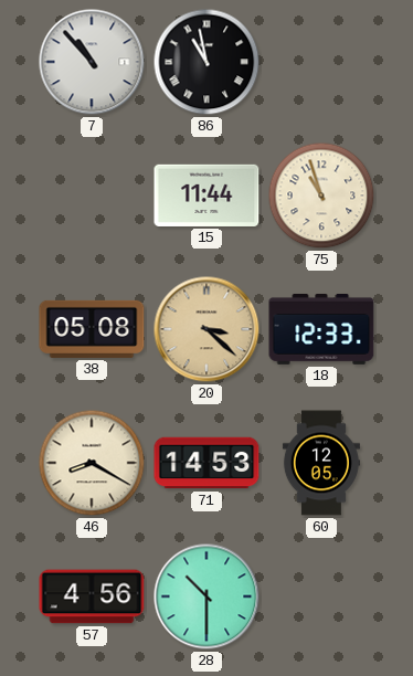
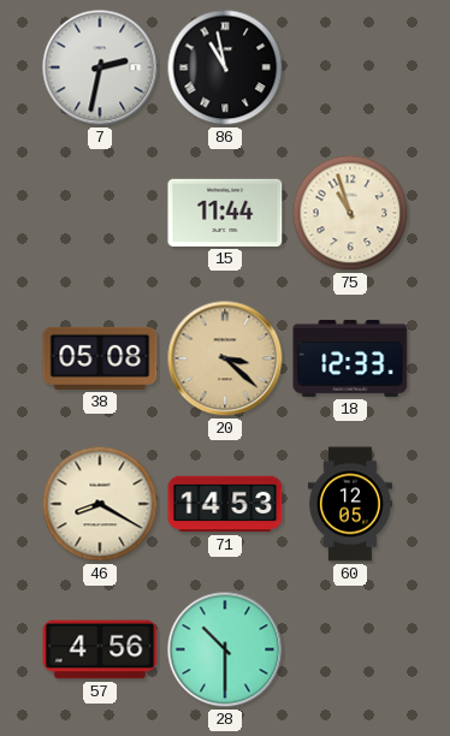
7: 10:53 -> 2:32
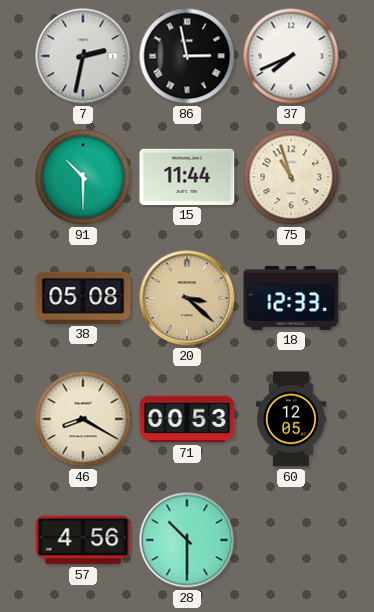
86: 10:58 -> 2:58
37: none -> 7:41
91: none -> 10:30
71: 14:53 -> 00:53
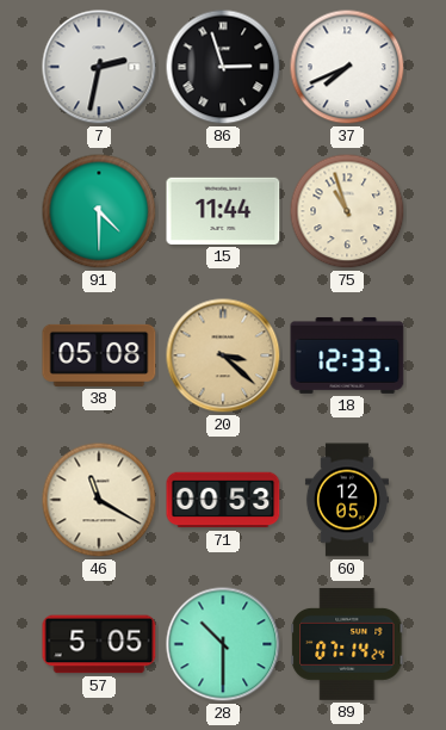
86: 2:58 -> 2:57
91: 10:30 -> 4:30
46: 8:20 -> 11:20
57: 4:56 -> 5:05
89: none -> 07:14
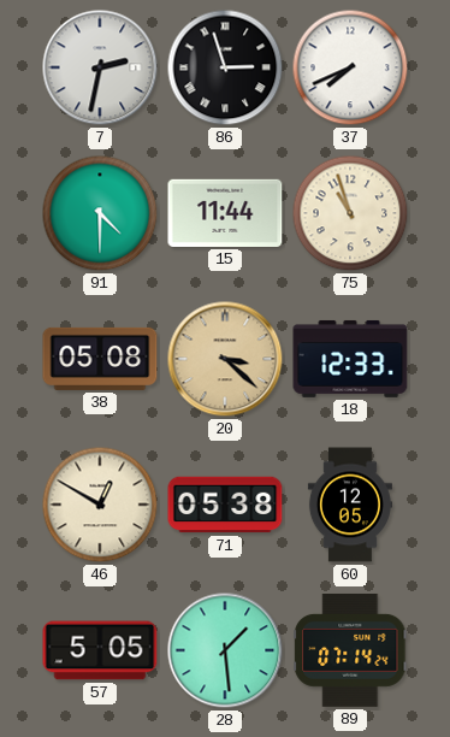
46: 11:20 -> 12:50
71: 00:53 -> 05:38
28: 10:30 -> 1:29
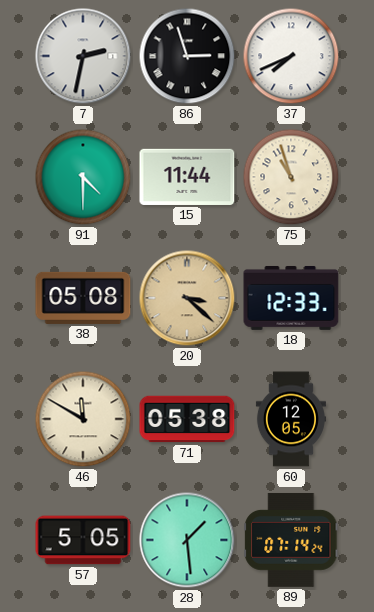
46: 12:50 -> 11:50
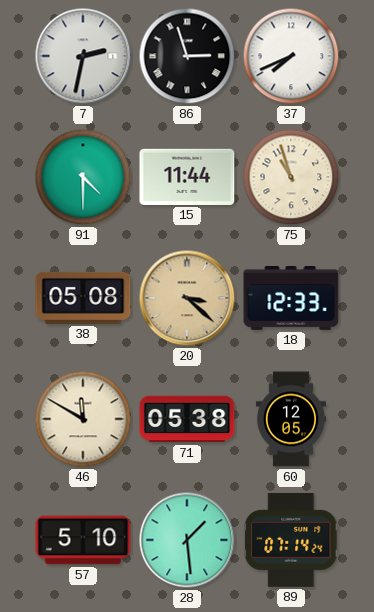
57: 5:05 -> 5:10
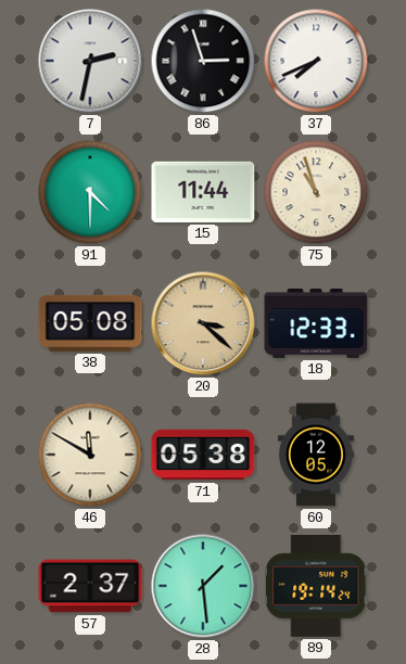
57: 5:10 -> 2:37
89: 07:14 -> 19:14
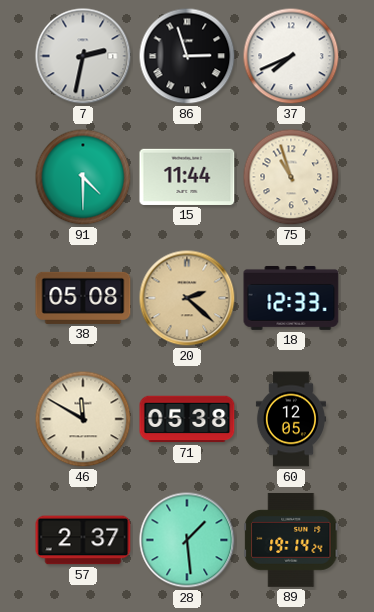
20: 3:22 -> 2:22
